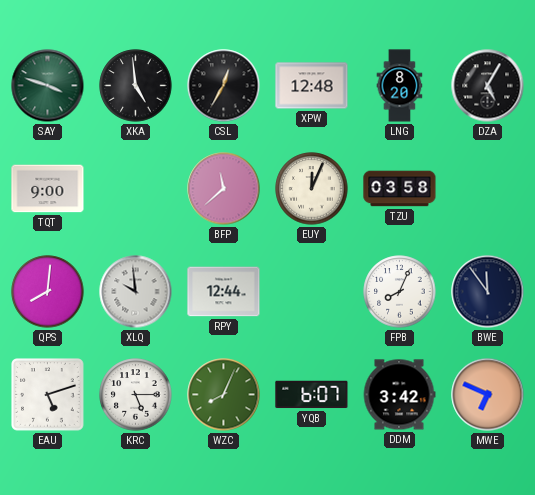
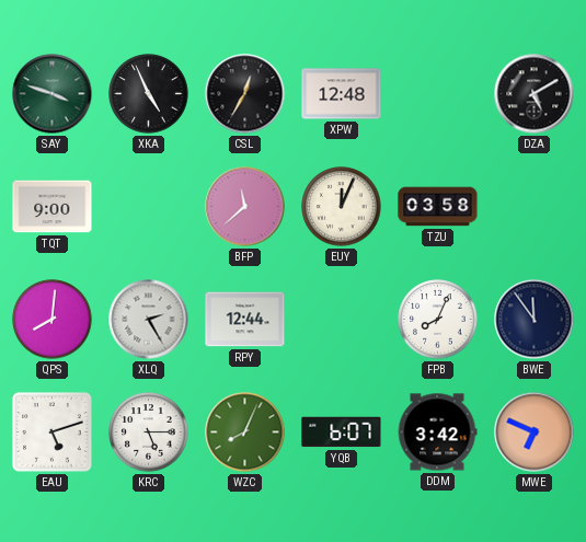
XKA: 4:59 -> 4:56
LNG: 8:20 -> none
DZA: 5:05 -> 5:10
XLQ: 9:59 -> 2:25
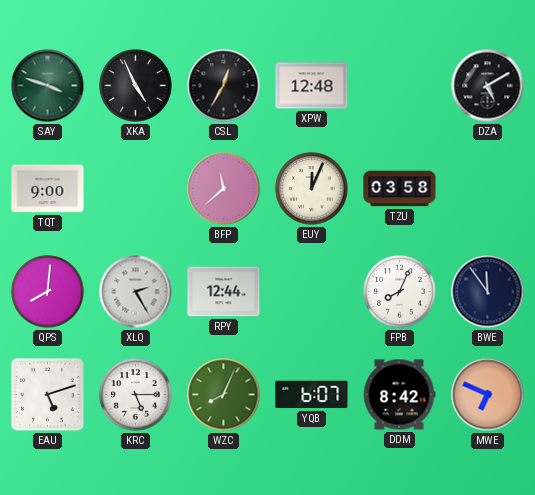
DDM: 3:42 -> 8:42
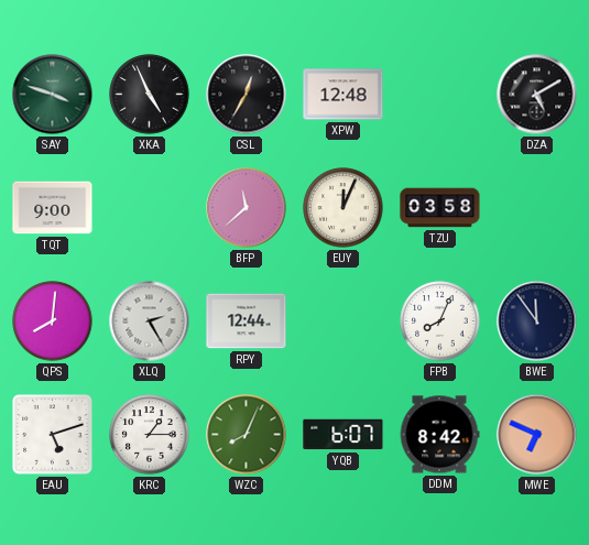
KRC: 5:15 -> 1:15
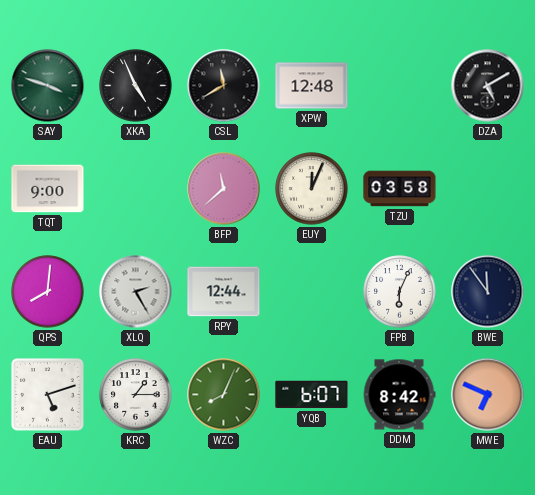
CSL: 12:35 -> 11:40
FPB: 8:04 -> 6:04
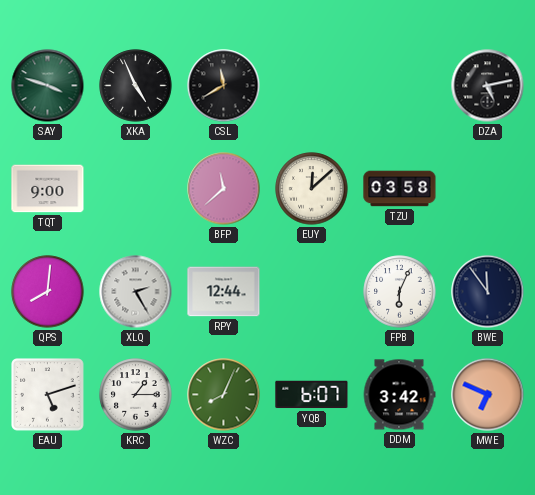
XPW: 12:48 -> none
DZA: 5:10 -> 5:13
EUY: 12:04 -> 12:08
DDM: 8:42 -> 3:42
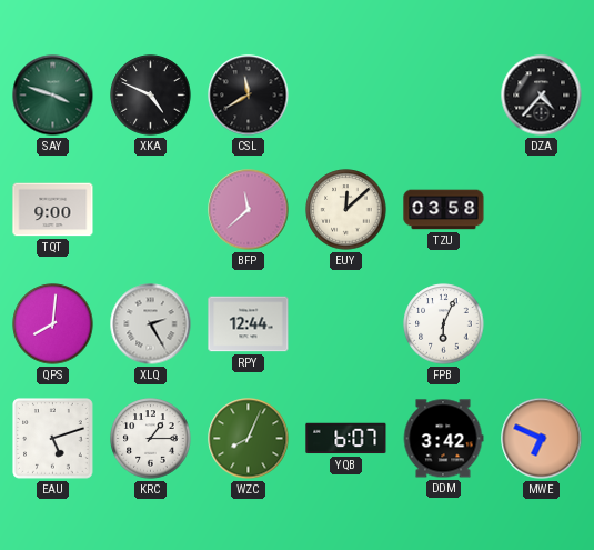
XKA: 4:56 -> 4:49
DZA: 5:13 -> 4:37
BWE: 11:54 -> none
